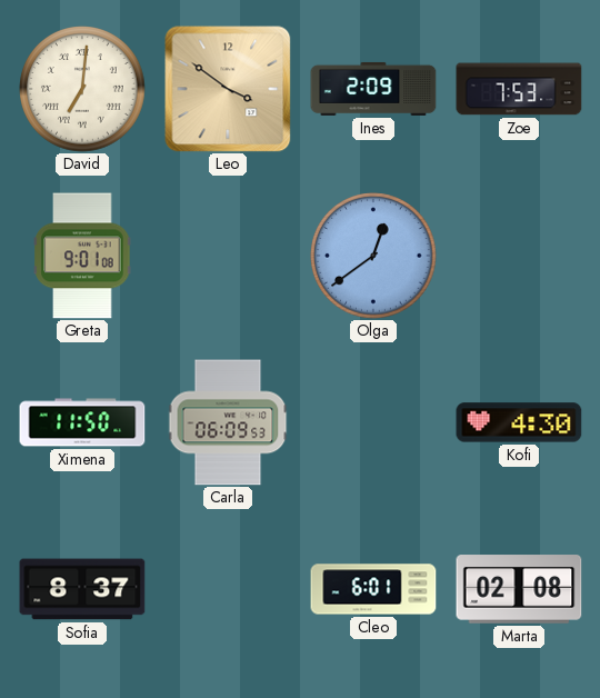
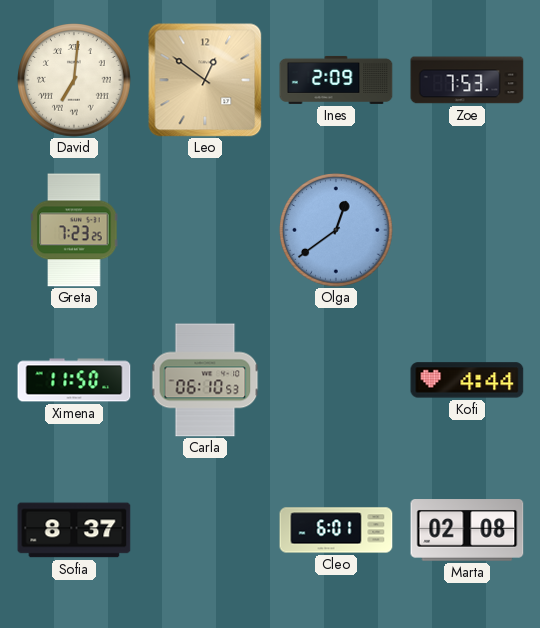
Leo: 3:51 -> 12:51
Greta: 9:01 -> 7:23
Carla: 06:09 -> 06:10
Kofi: 4:30 -> 4:44
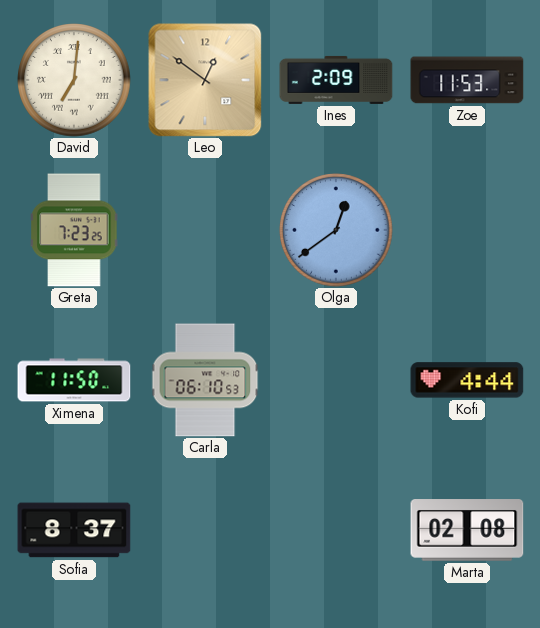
Zoe: 7:53 -> 11:53
Cleo: 6:01 -> none
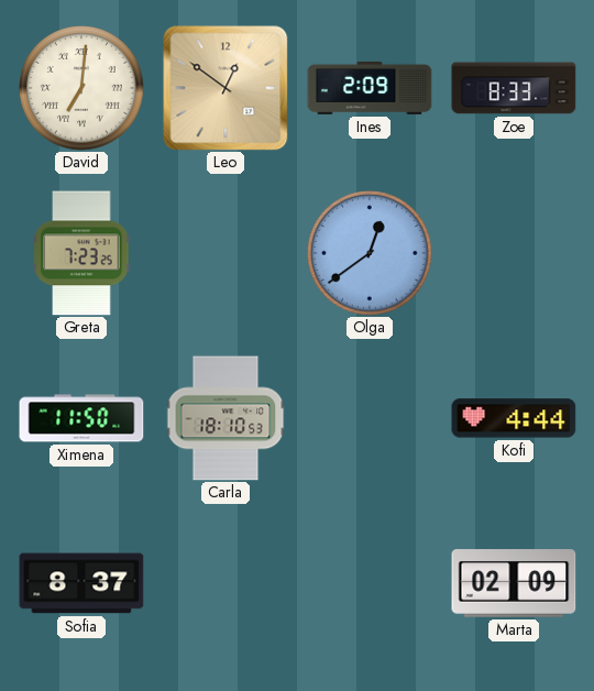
Zoe: 11:53 -> 8:33
Carla: 06:10 -> 18:10
Marta: 02:08 -> 02:09
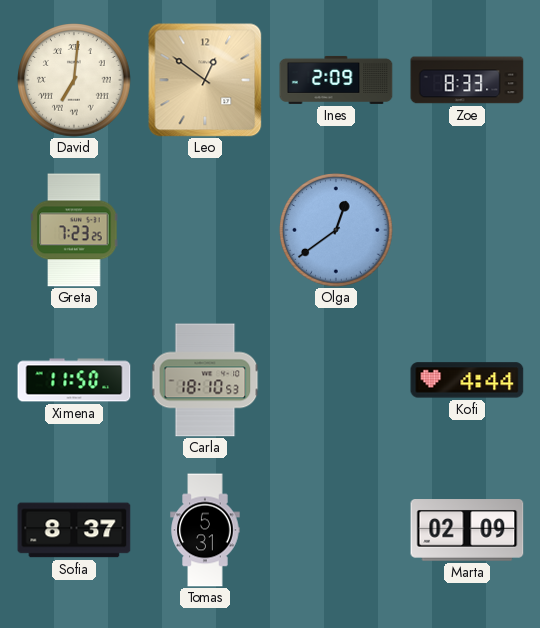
Tomas: none -> 5:31
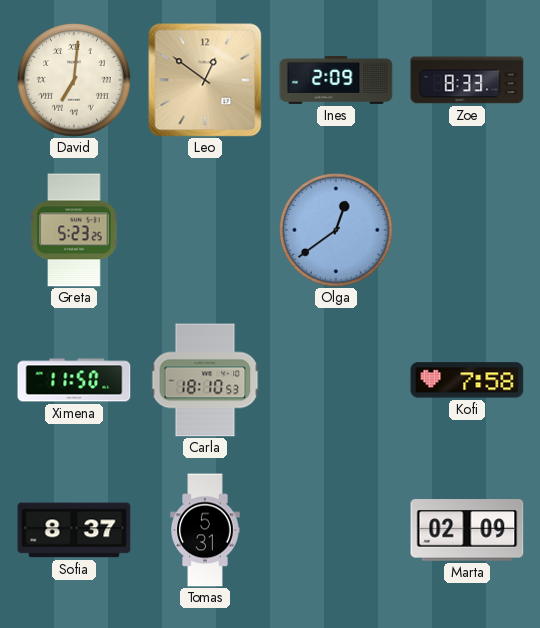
Greta: 7:23 -> 5:23
Kofi: 4:44 -> 7:58
